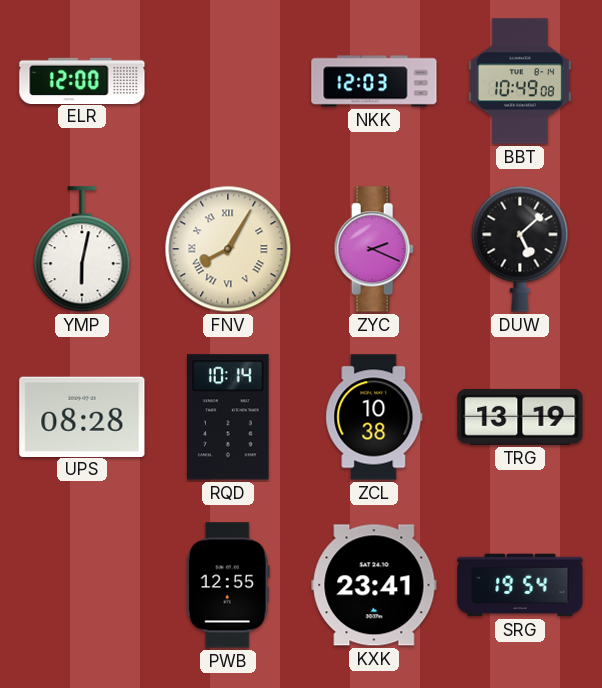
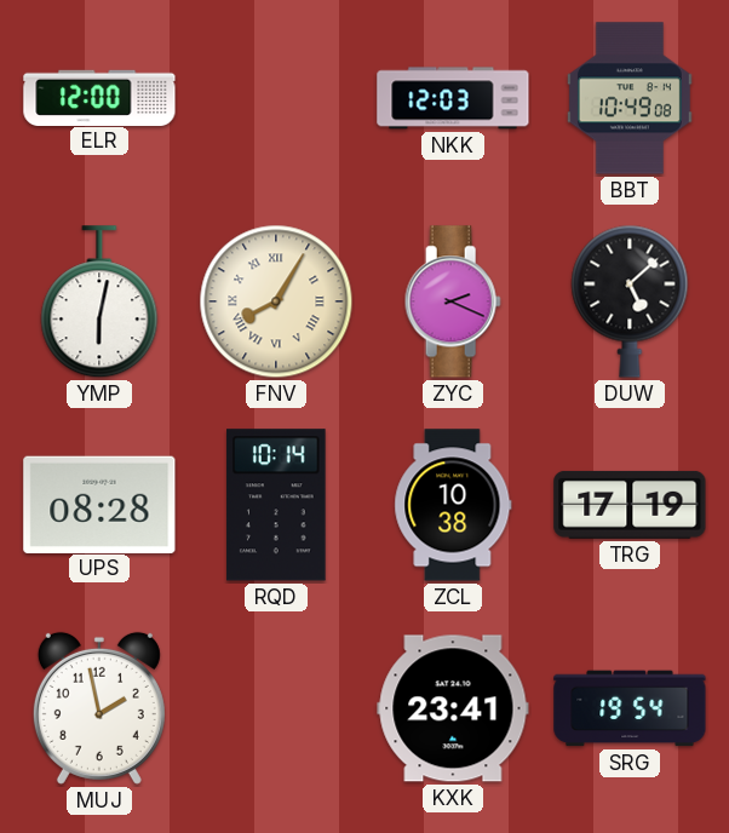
TRG: 13:19 -> 17:19
MUJ: none -> 1:58
PWB: 12:55 -> none
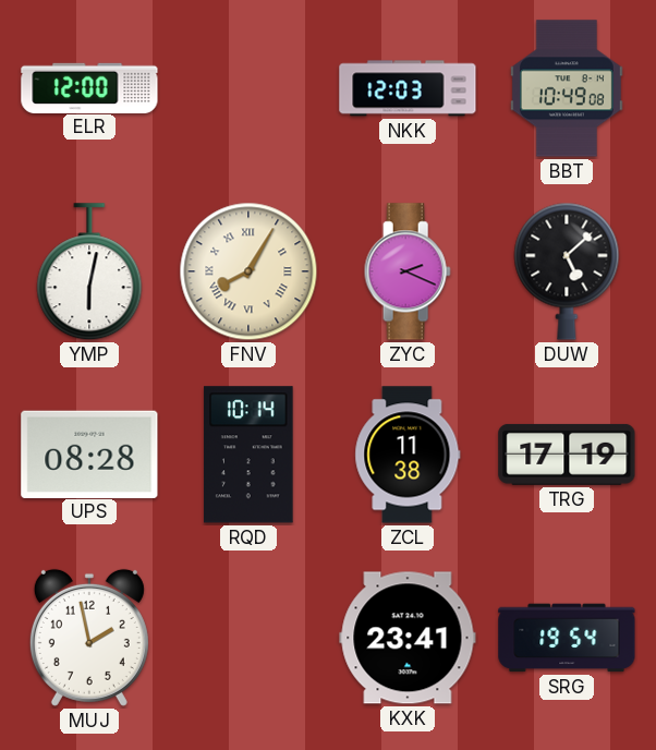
ZCL: 10:38 -> 11:38
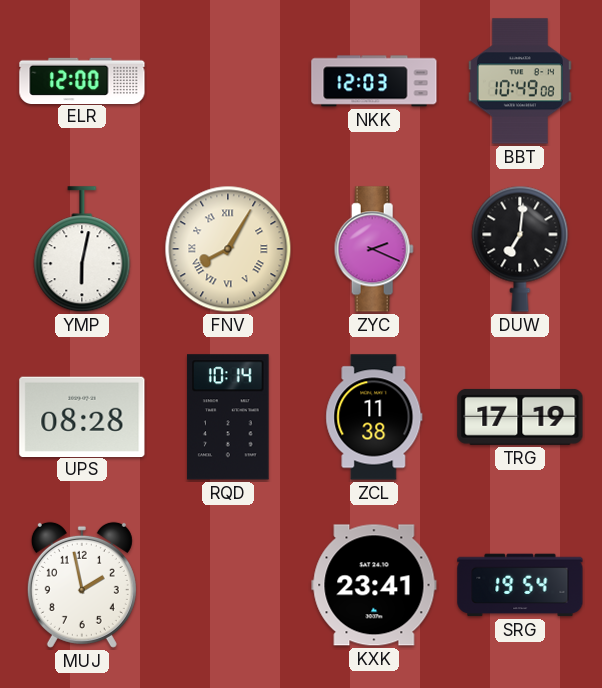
DUW: 5:08 -> 7:01
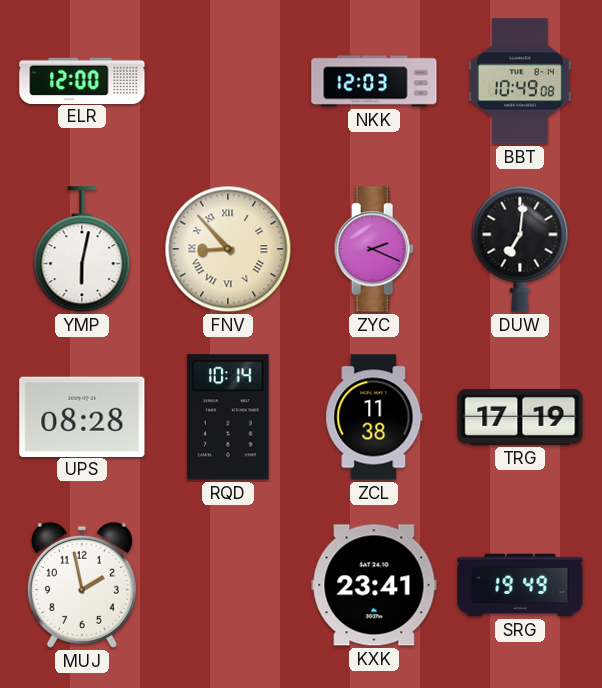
FNV: 8:05 -> 8:53
SRG: 19:54 -> 19:49
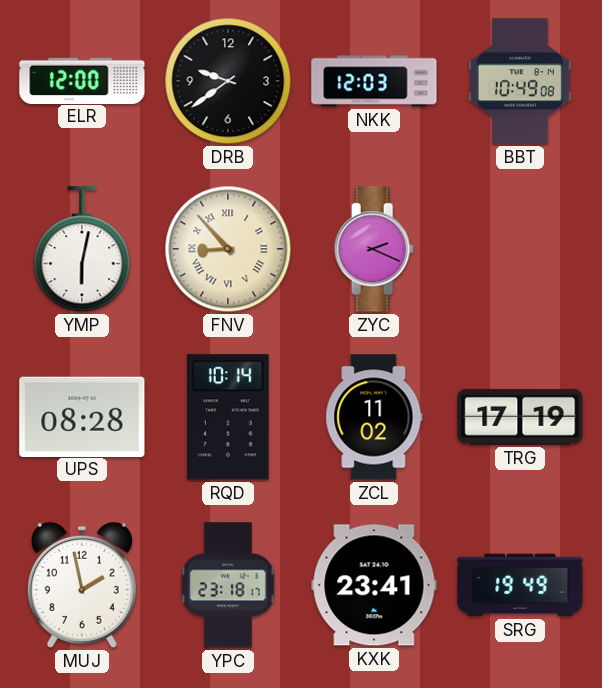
DRB: none -> 9:39
DUW: 7:01 -> none
ZCL: 11:38 -> 11:02
YPC: none -> 23:18
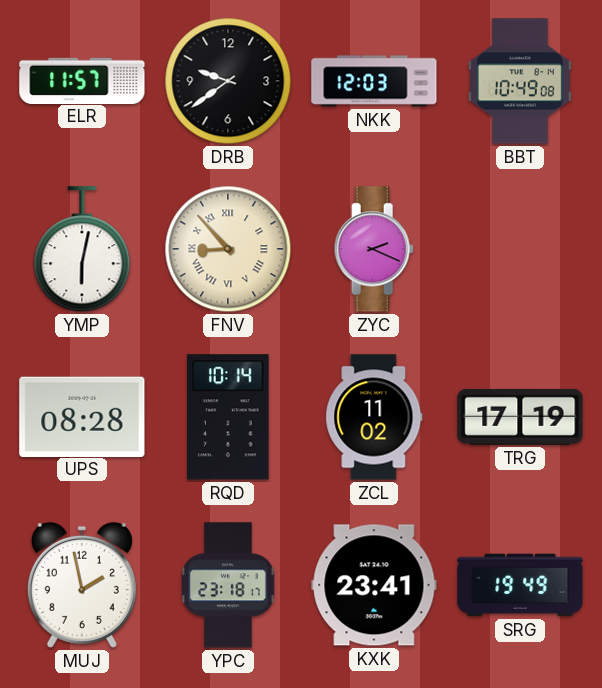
ELR: 12:00 -> 11:57
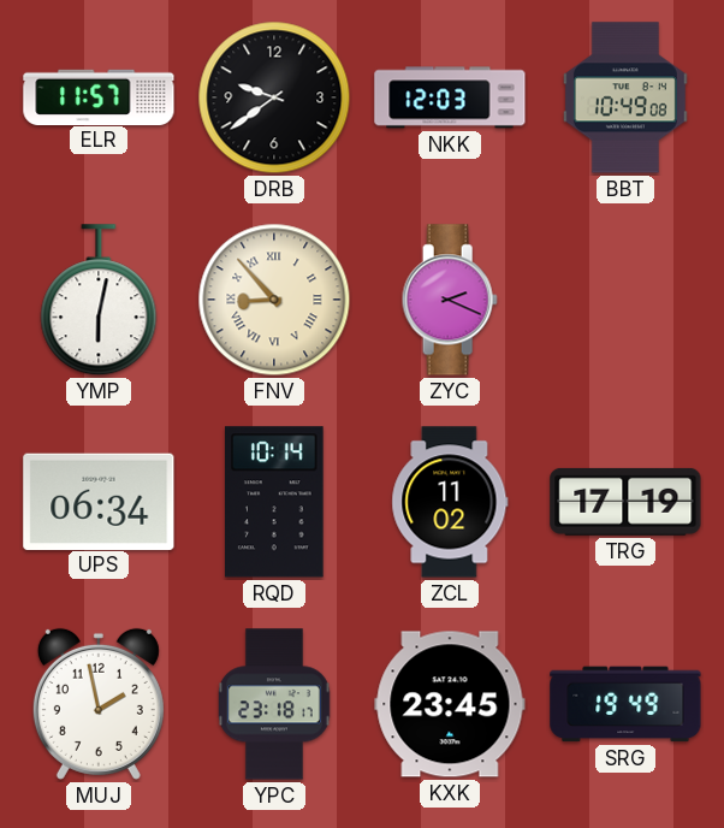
UPS: 08:28 -> 06:34
KXK: 23:41 -> 23:45
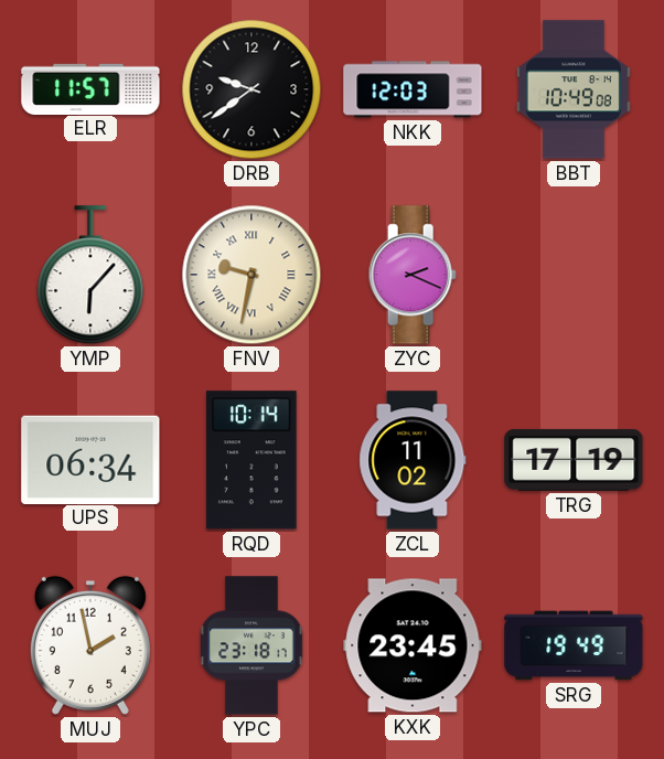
YMP: 6:02 -> 6:07
FNV: 8:53 -> 9:32
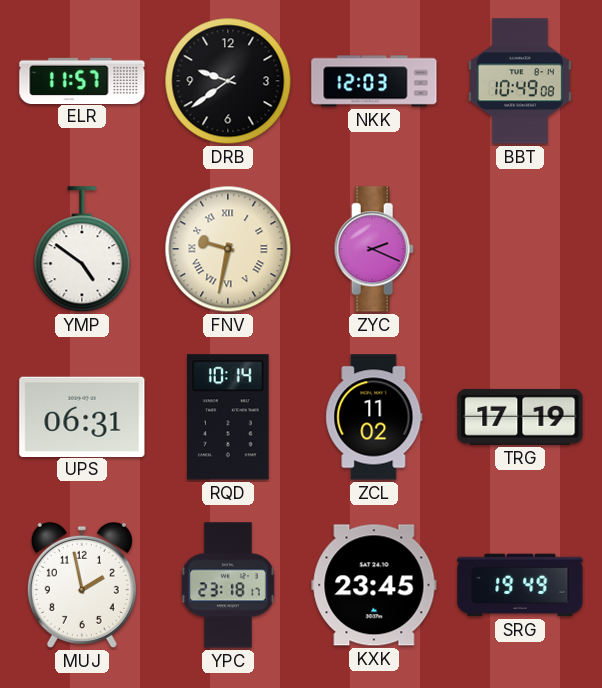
YMP: 6:07 -> 4:51
UPS: 06:34 -> 06:31
